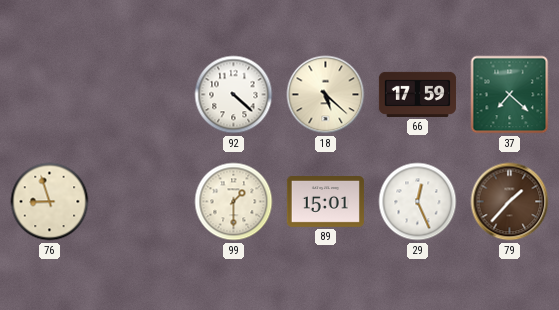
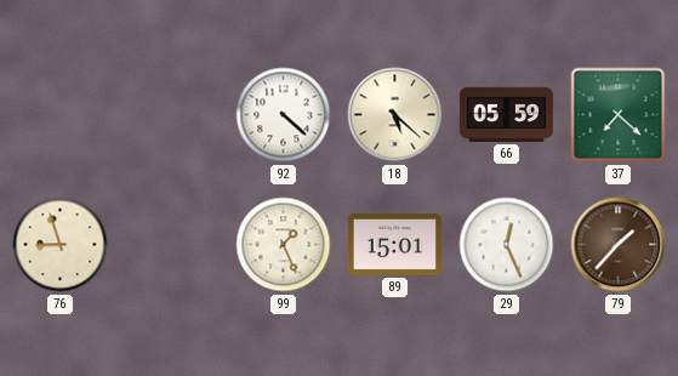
66: 17:59 -> 05:59
99: 1:30 -> 1:26
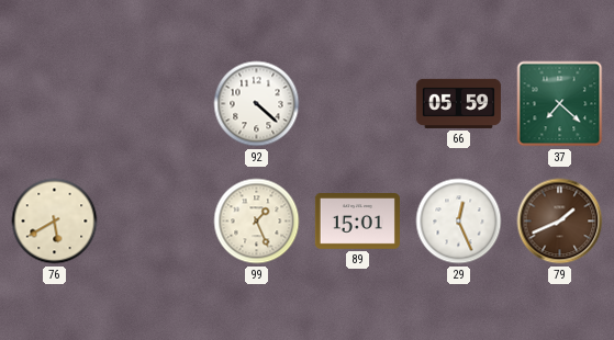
18: 5:22 -> none
76: 8:57 -> 5:40
79: 1:37 -> 1:41
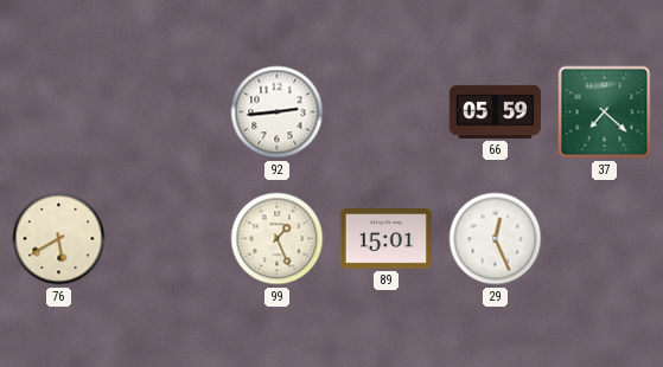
92: 4:22 -> 2:44
79: 1:41 -> none
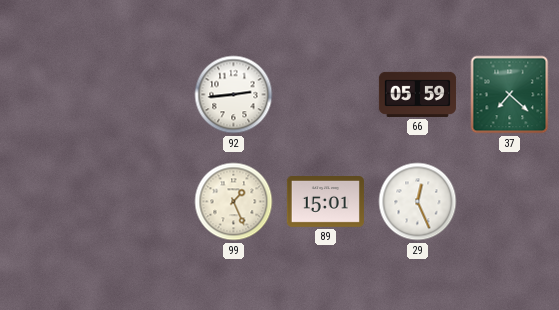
76: 5:40 -> none
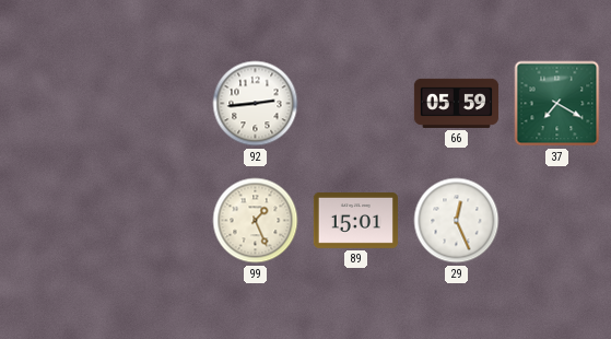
37: 7:22 -> 7:20
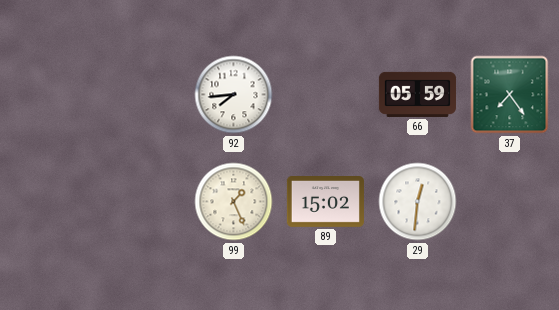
92: 2:44 -> 7:44
37: 7:20 -> 7:24
89: 15:01 -> 15:02
29: 12:26 -> 12:31
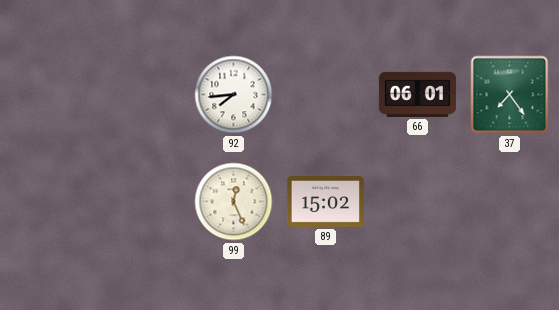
66: 05:59 -> 06:01
99: 1:26 -> 12:26
29: 12:31 -> none
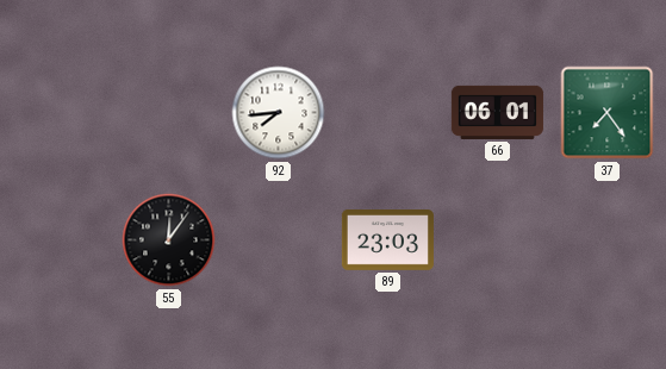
55: none -> 12:06
99: 12:26 -> none
89: 15:02 -> 23:03
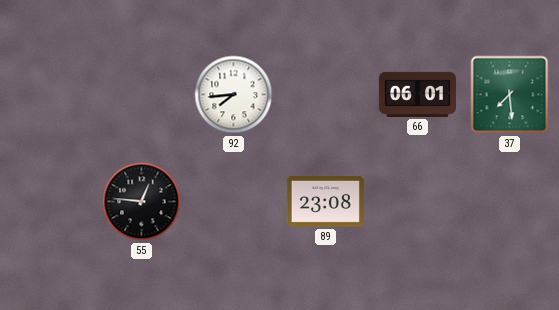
37: 7:24 -> 7:29
55: 12:06 -> 12:46
89: 23:03 -> 23:08
